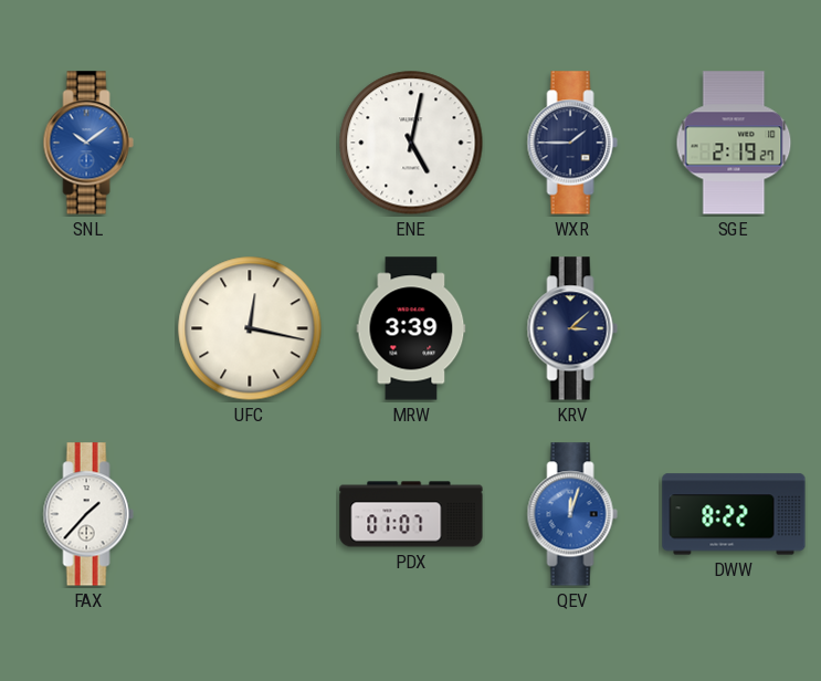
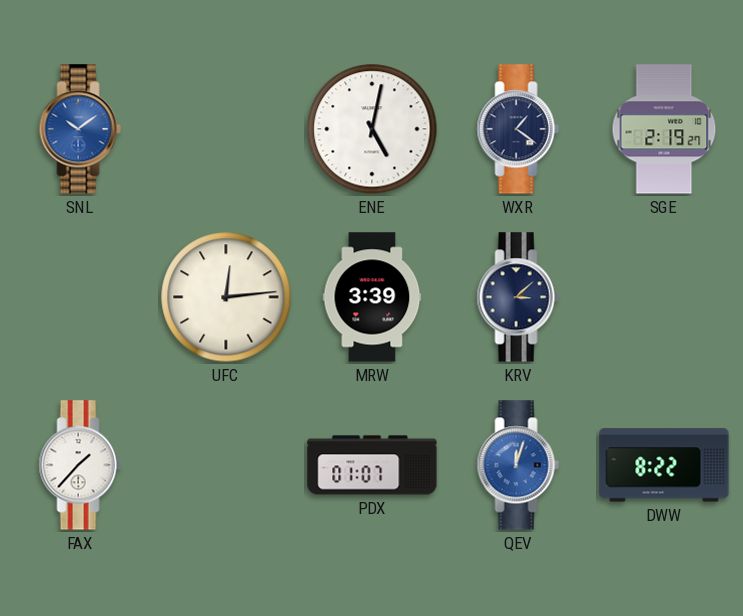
WXR: 1:45 -> 1:21
UFC: 12:17 -> 12:14
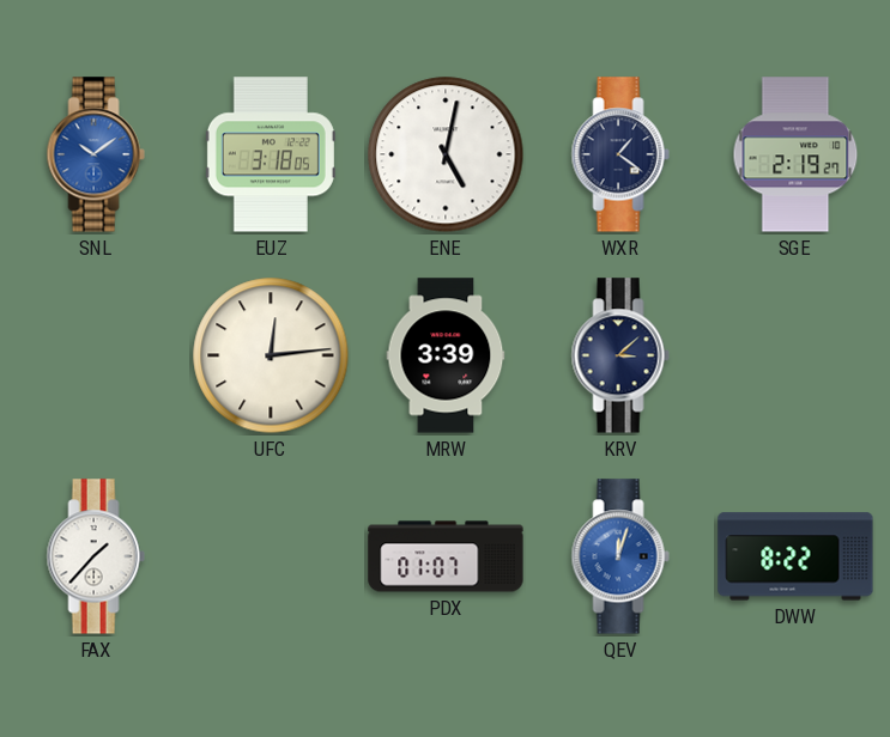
EUZ: none -> 3:18
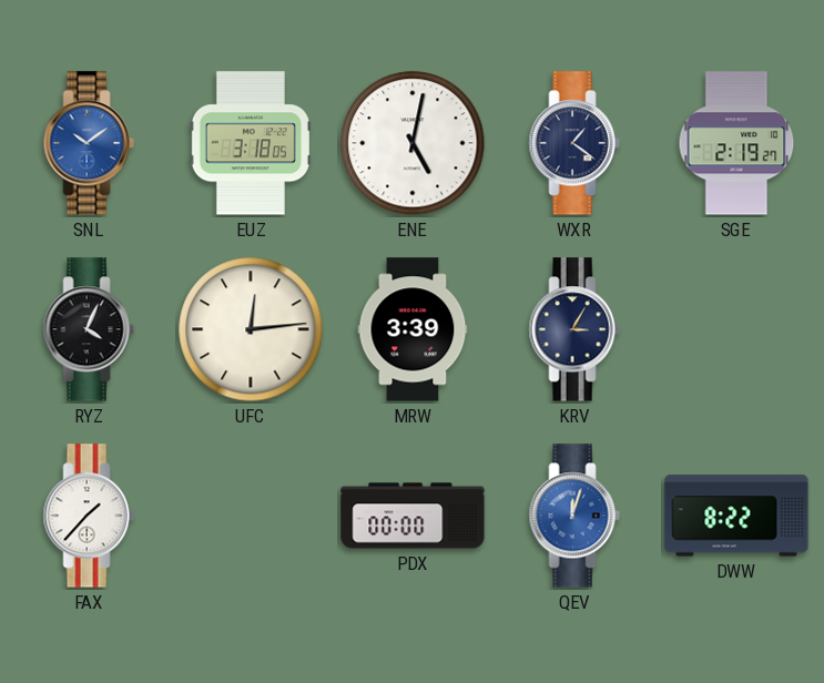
RYZ: none -> 4:04
KRV: 3:08 -> 3:05
PDX: 01:07 -> 00:00
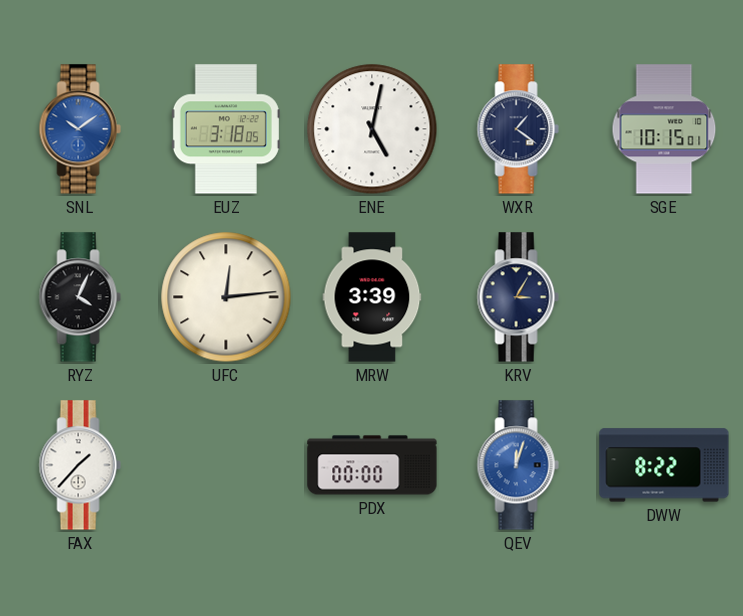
SGE: 2:19 -> 10:15
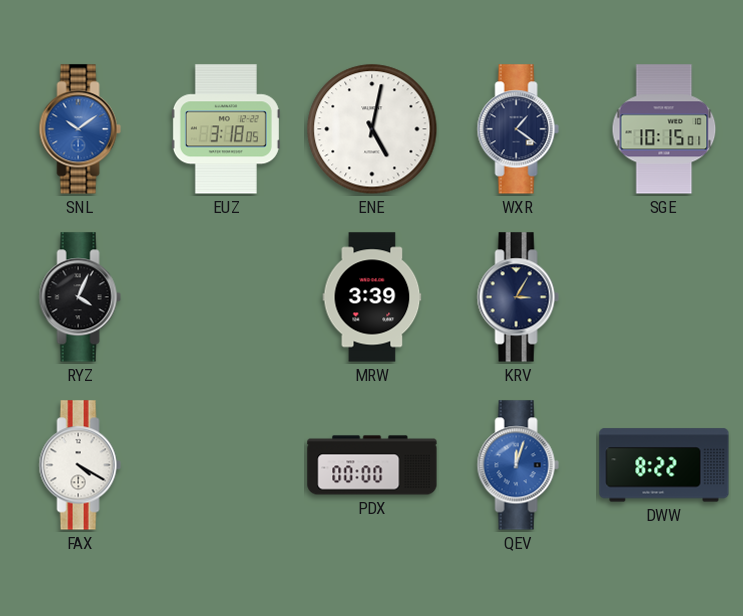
UFC: 12:14 -> none
FAX: 1:37 -> 4:20
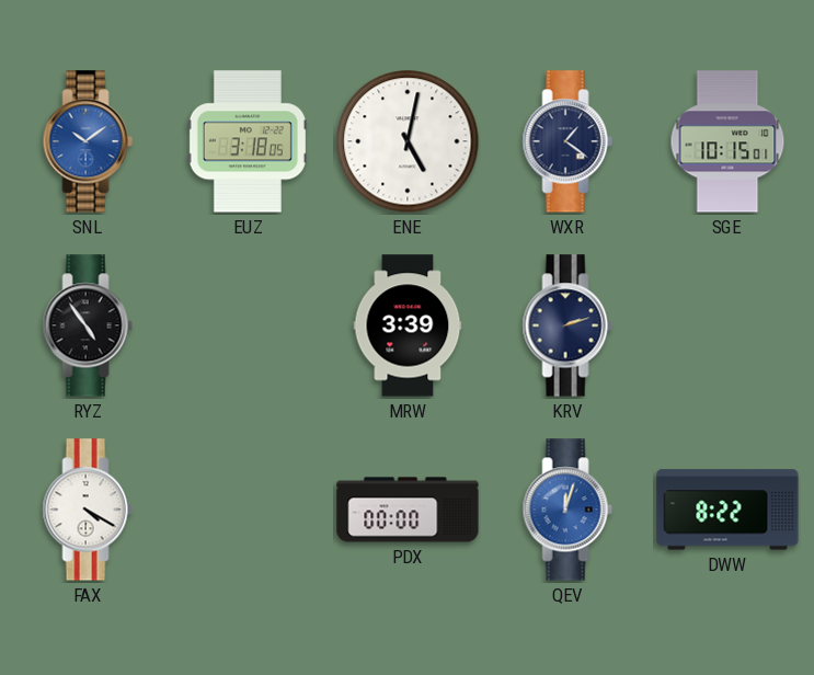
RYZ: 4:04 -> 4:54
KRV: 3:05 -> 2:12
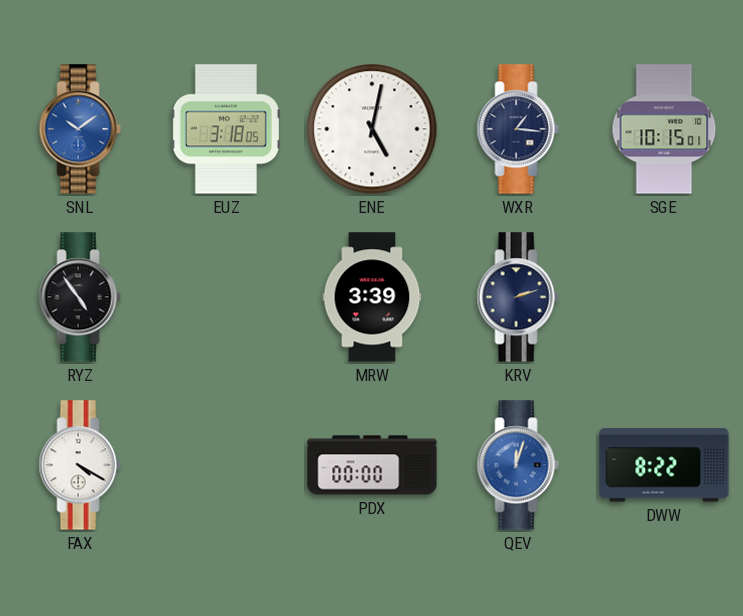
WXR: 1:21 -> 1:16
